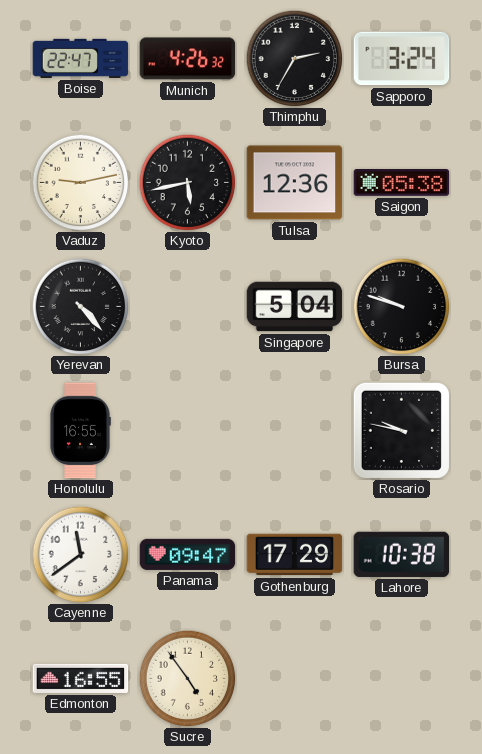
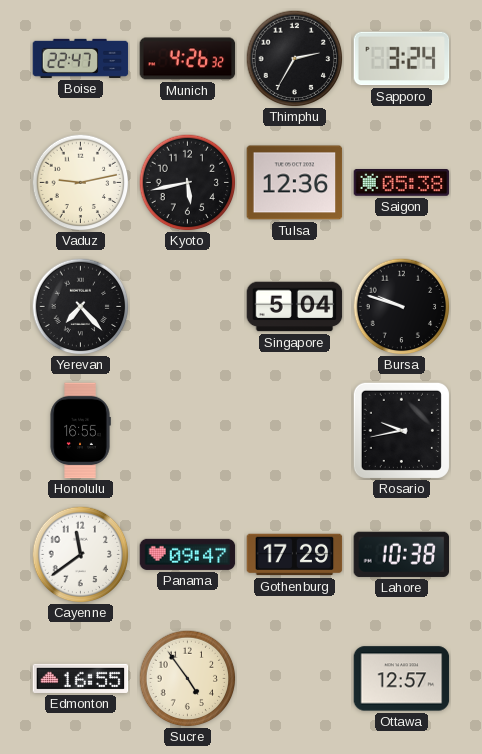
Yerevan: 4:23 -> 7:23
Rosario: 9:47 -> 9:43
Ottawa: none -> 12:57
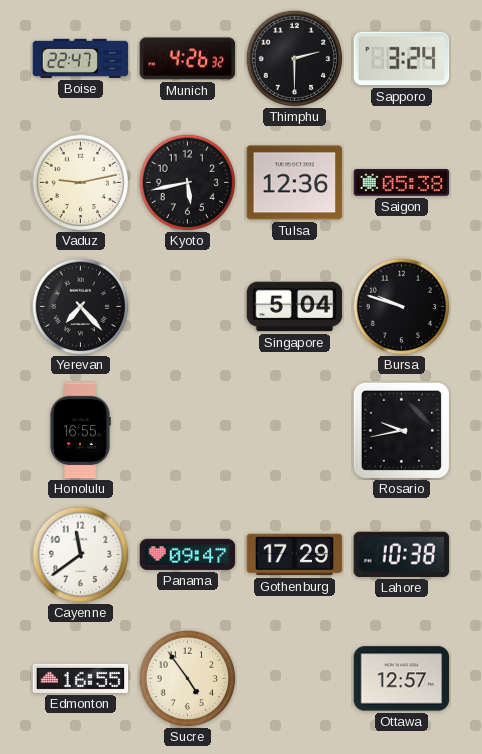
Thimphu: 2:35 -> 2:30
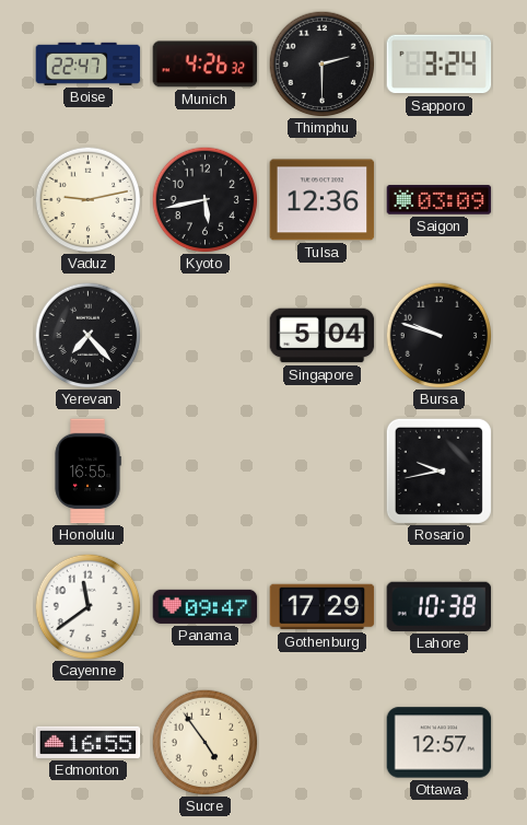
Saigon: 05:38 -> 03:09
